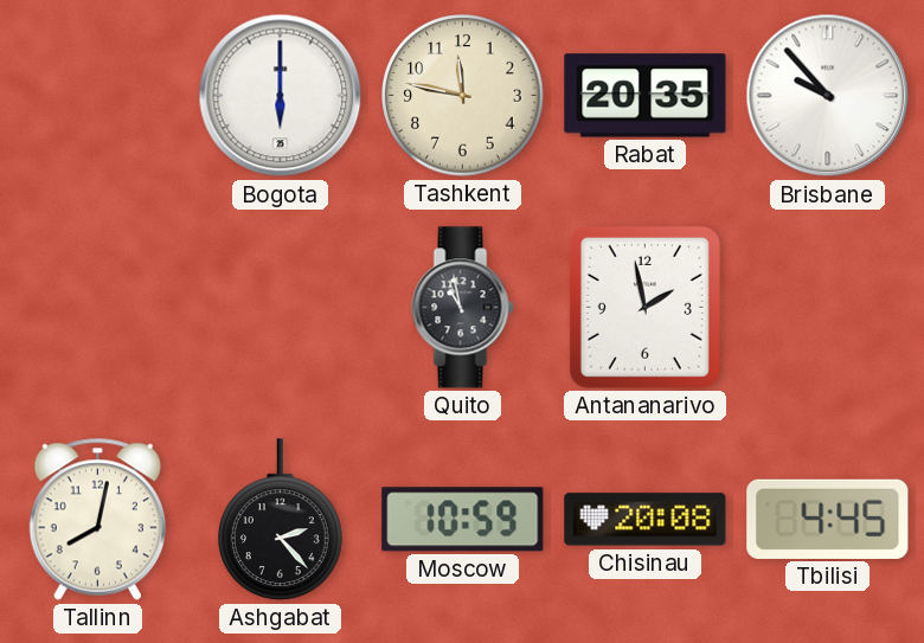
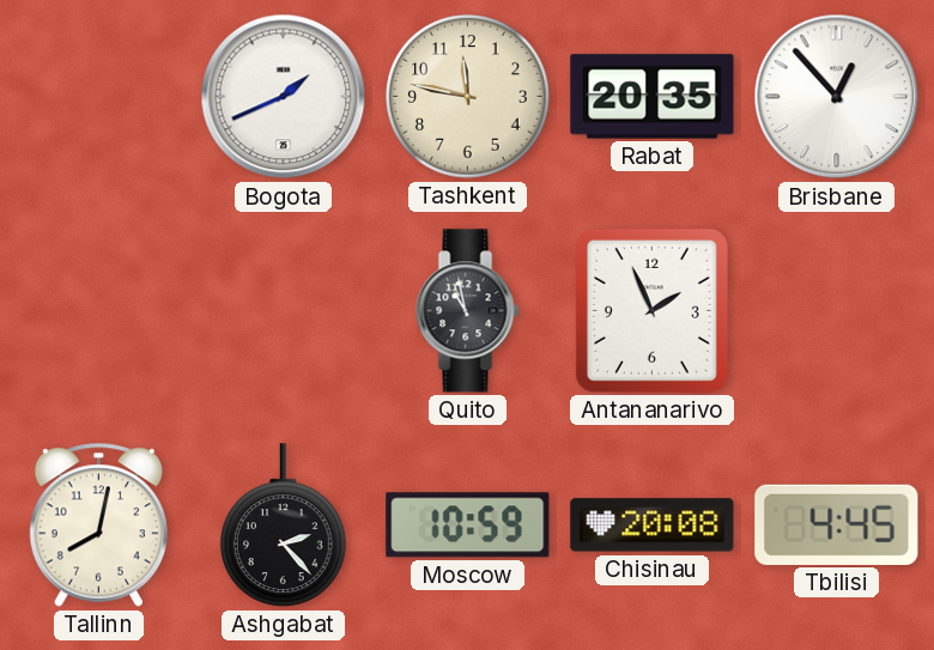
Bogota: 6:00 -> 1:41
Brisbane: 9:53 -> 12:53
Antananarivo: 1:58 -> 1:56
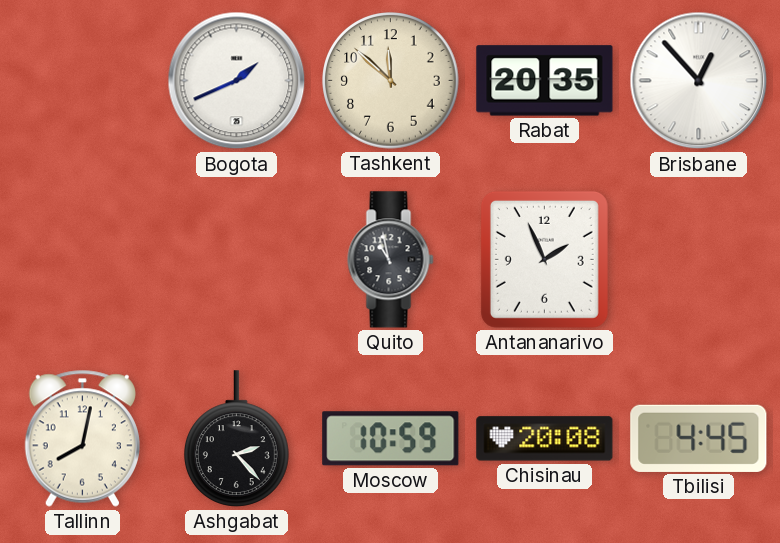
Tashkent: 11:47 -> 11:52
